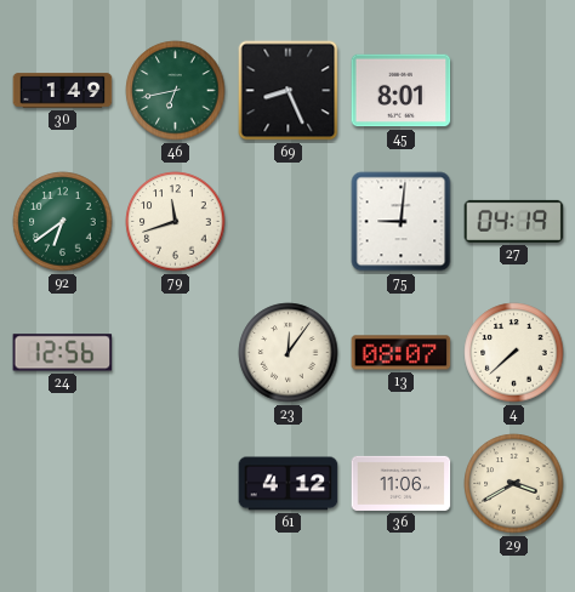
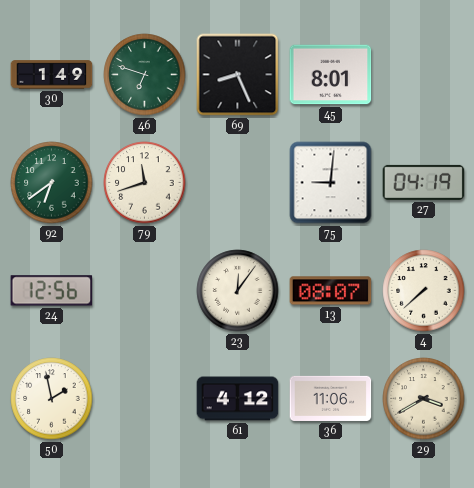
46: 6:43 -> 6:48
50: none -> 1:58
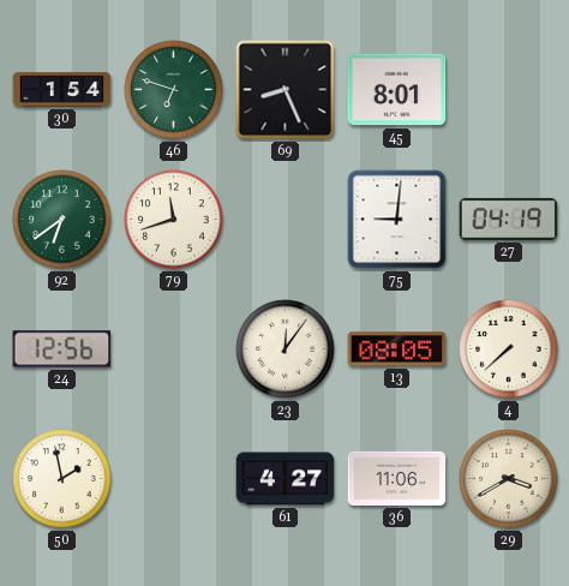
30: 1:49 -> 1:54
13: 08:07 -> 08:05
61: 4:12 -> 4:27
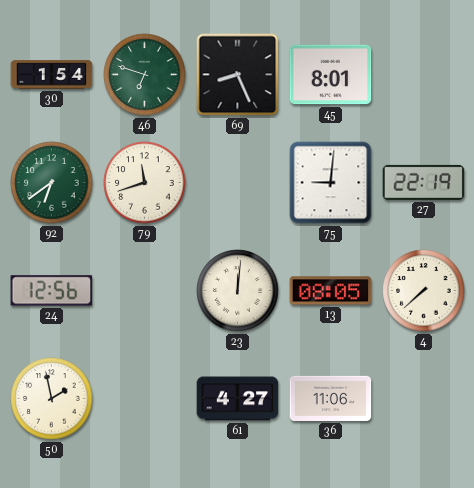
27: 04:19 -> 22:19
23: 12:06 -> 12:01
29: 3:40 -> none
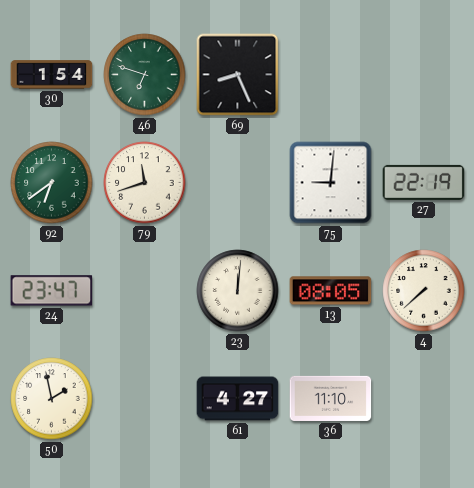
45: 8:01 -> none
24: 12:56 -> 23:47
36: 11:06 -> 11:10
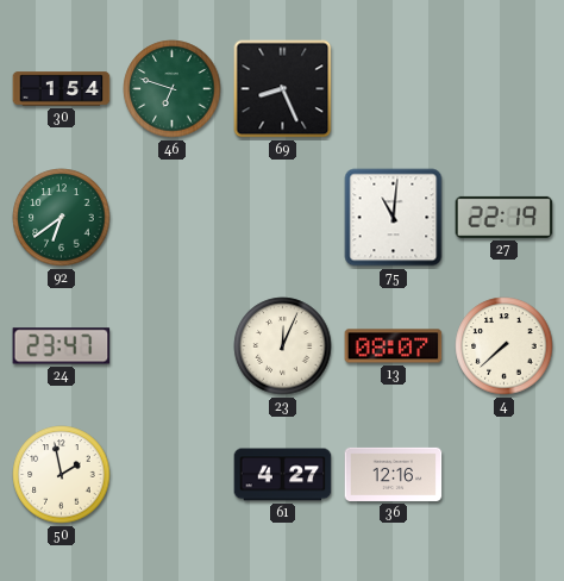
79: 11:42 -> none
75: 9:01 -> 11:01
23: 12:01 -> 12:04
13: 08:05 -> 08:07
36: 11:10 -> 12:16
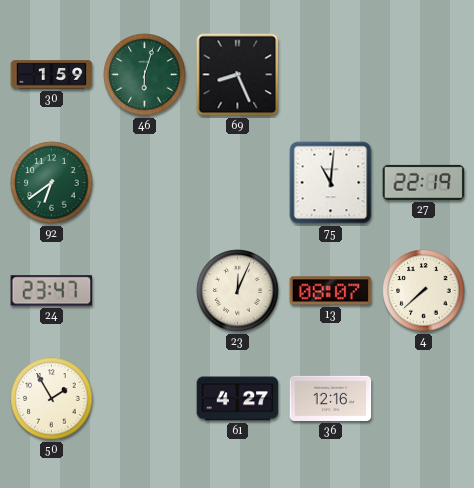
30: 1:54 -> 1:59
46: 6:48 -> 6:03
50: 1:58 -> 1:55
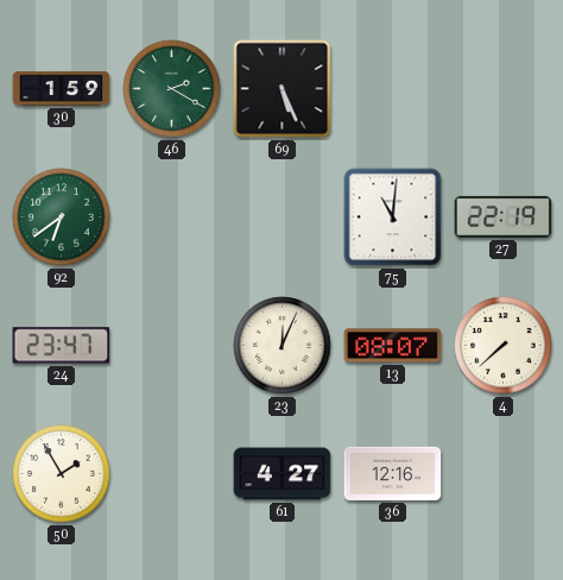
46: 6:03 -> 2:20
69: 8:26 -> 5:26
